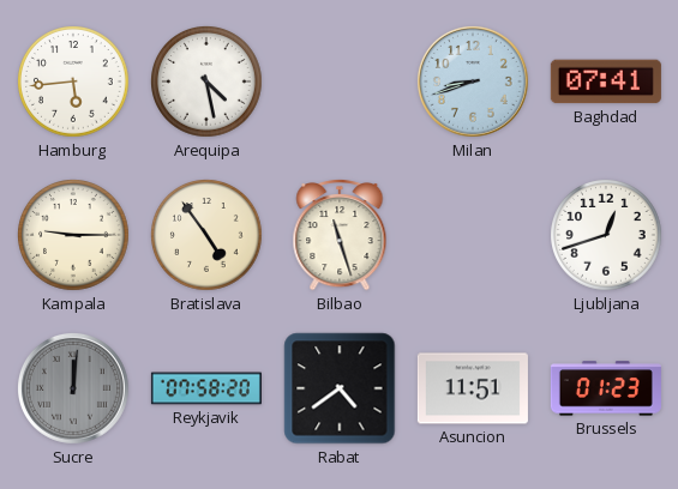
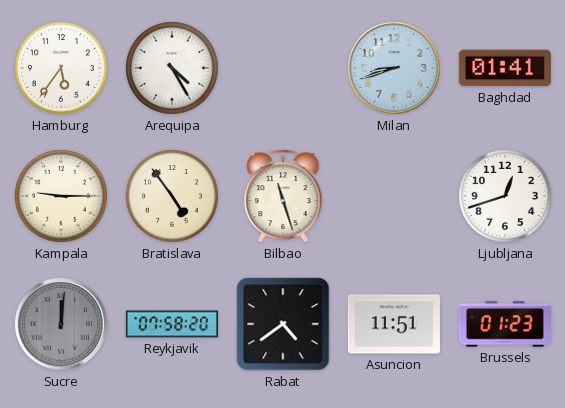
Hamburg: 5:44 -> 5:36
Arequipa: 4:28 -> 4:25
Baghdad: 07:41 -> 01:41
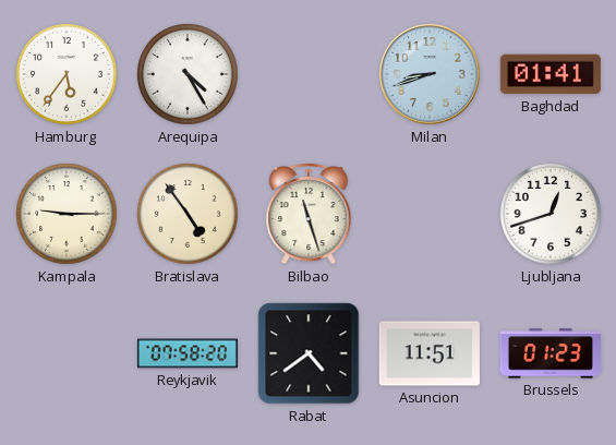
Sucre: 12:01 -> none
